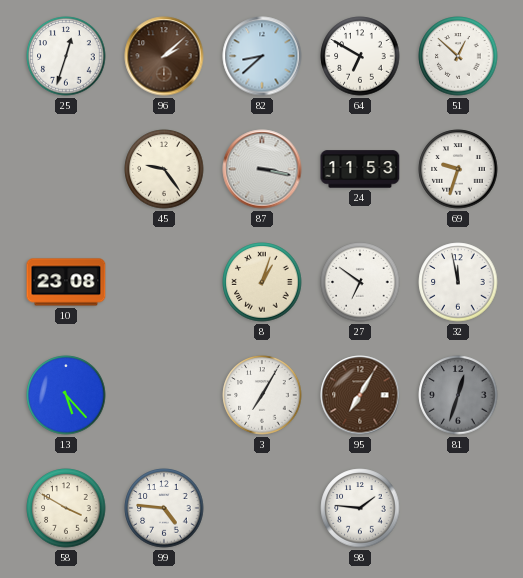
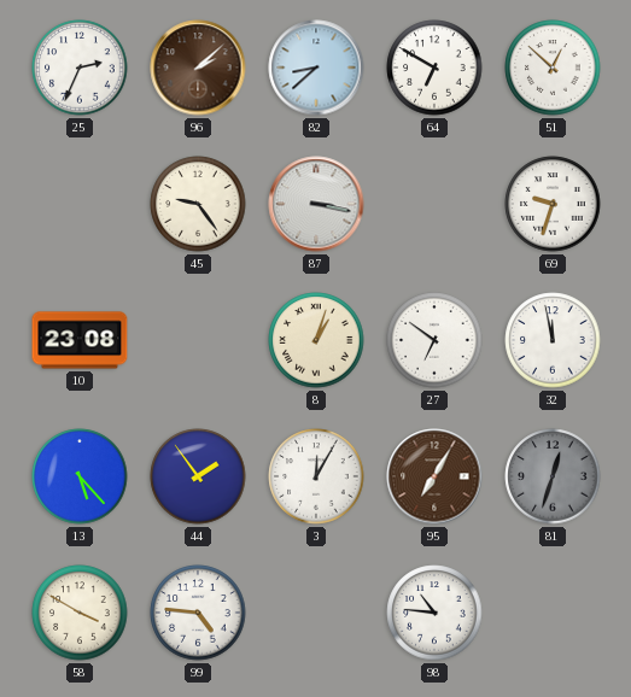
25: 12:33 -> 2:34
24: 11:53 -> none
44: none -> 1:54
3: 7:05 -> 12:05
98: 1:46 -> 10:46
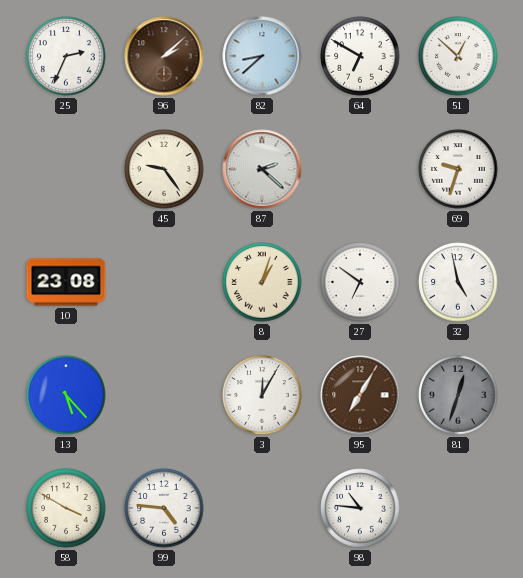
87: 3:17 -> 2:22
32: 11:58 -> 4:58
44: 1:54 -> none
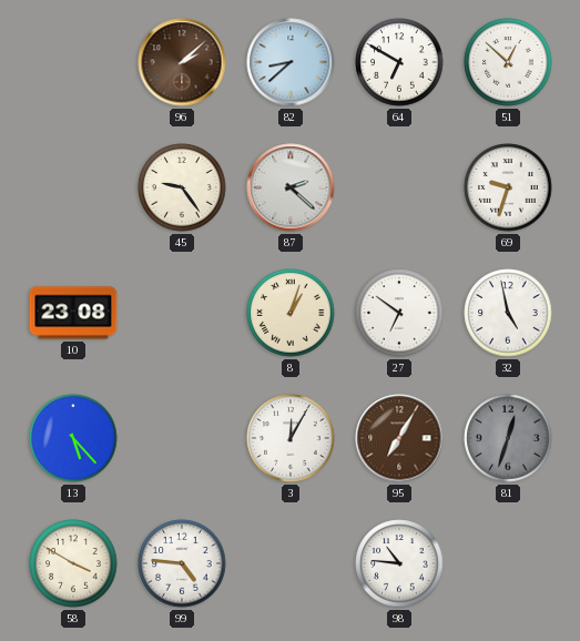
25: 2:34 -> none
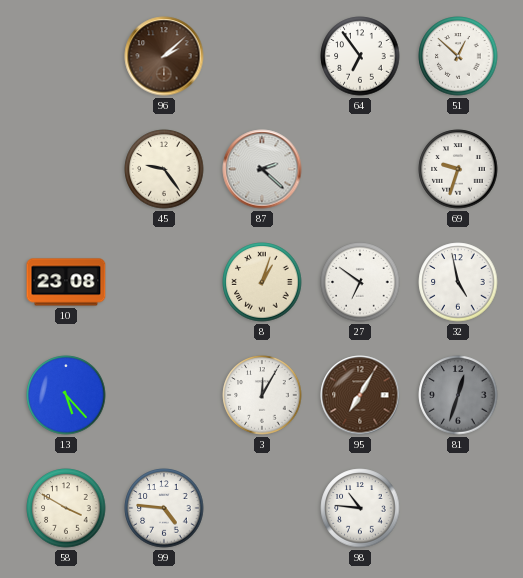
82: 8:38 -> none
64: 6:50 -> 6:54
